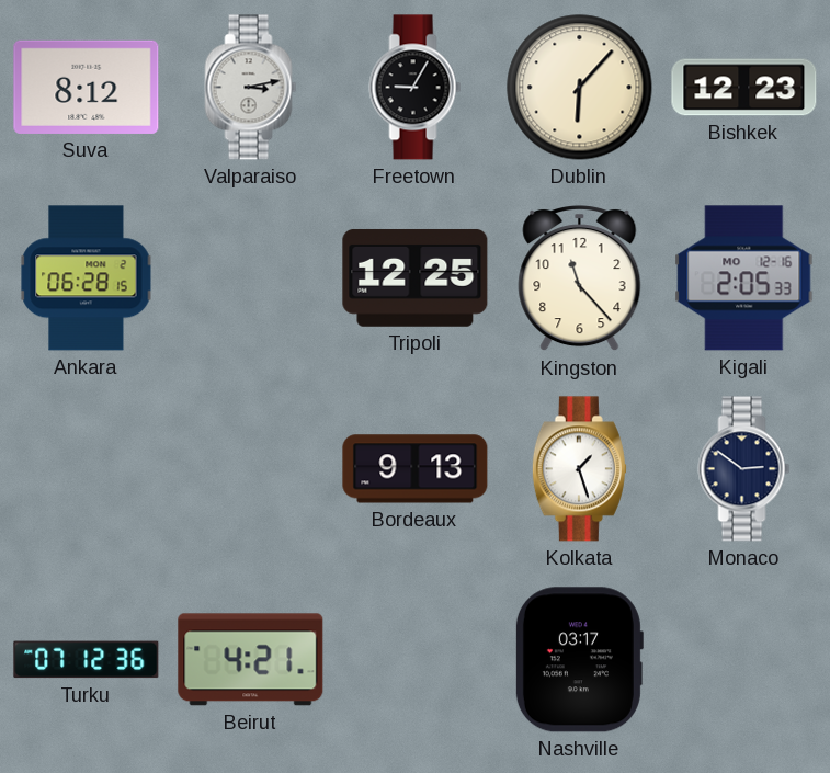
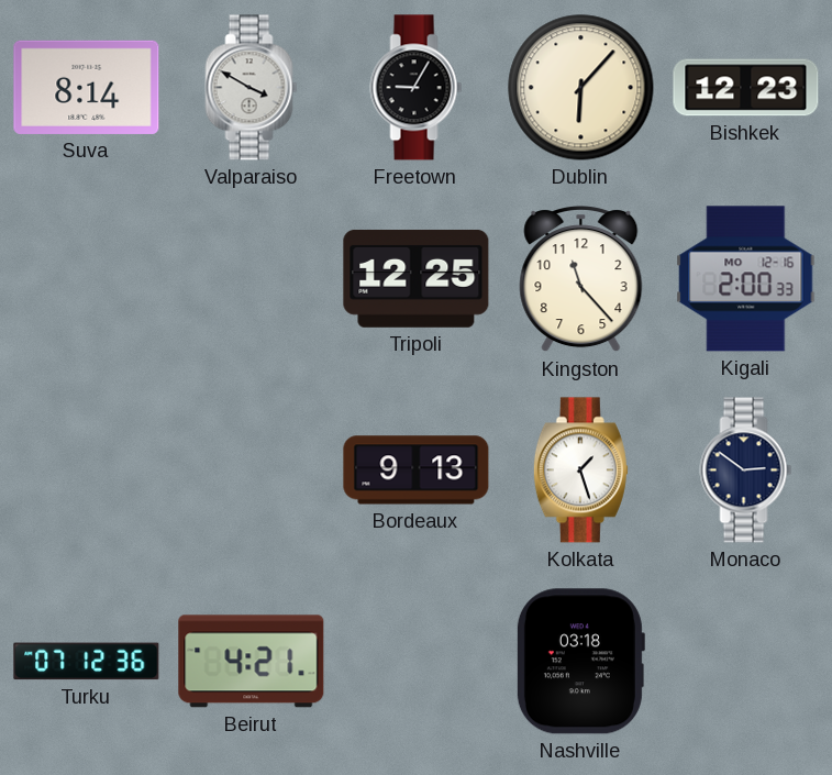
Suva: 8:12 -> 8:14
Valparaiso: 3:13 -> 3:50
Ankara: 06:28 -> none
Kigali: 2:05 -> 2:00
Nashville: 03:17 -> 03:18
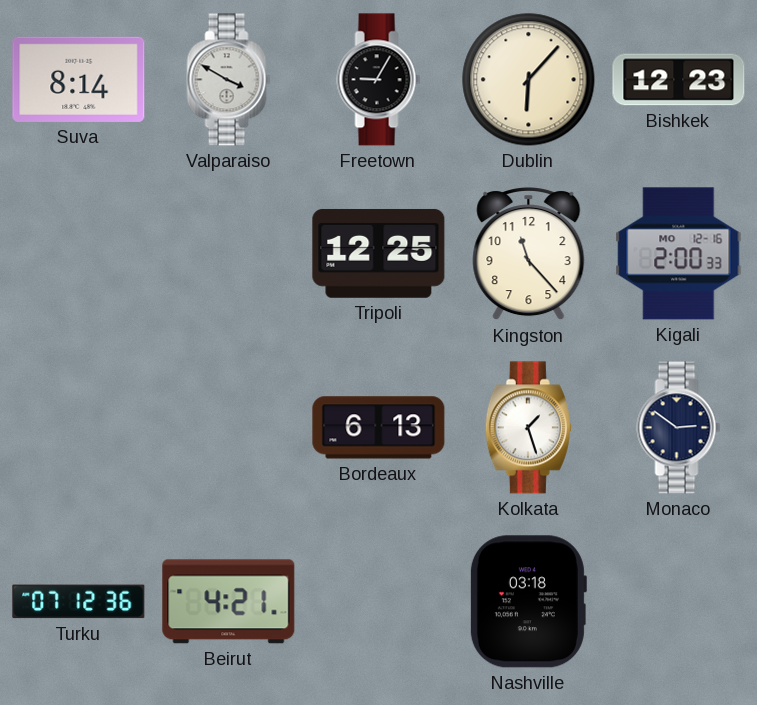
Bordeaux: 9:13 -> 6:13
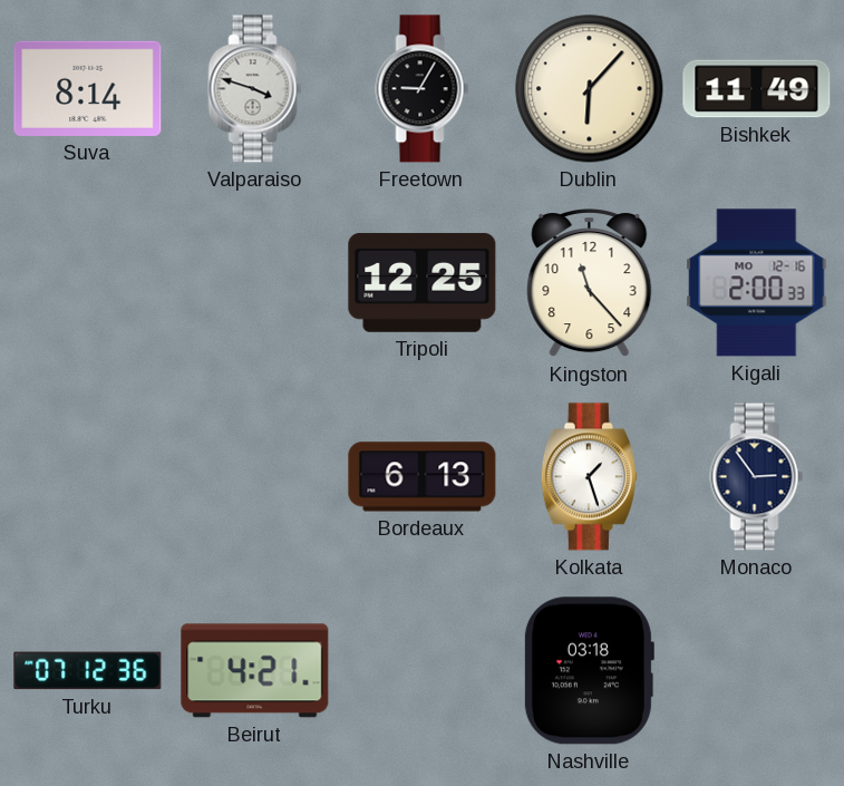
Valparaiso: 3:50 -> 3:48
Bishkek: 12:23 -> 11:49
Monaco: 2:51 -> 2:54
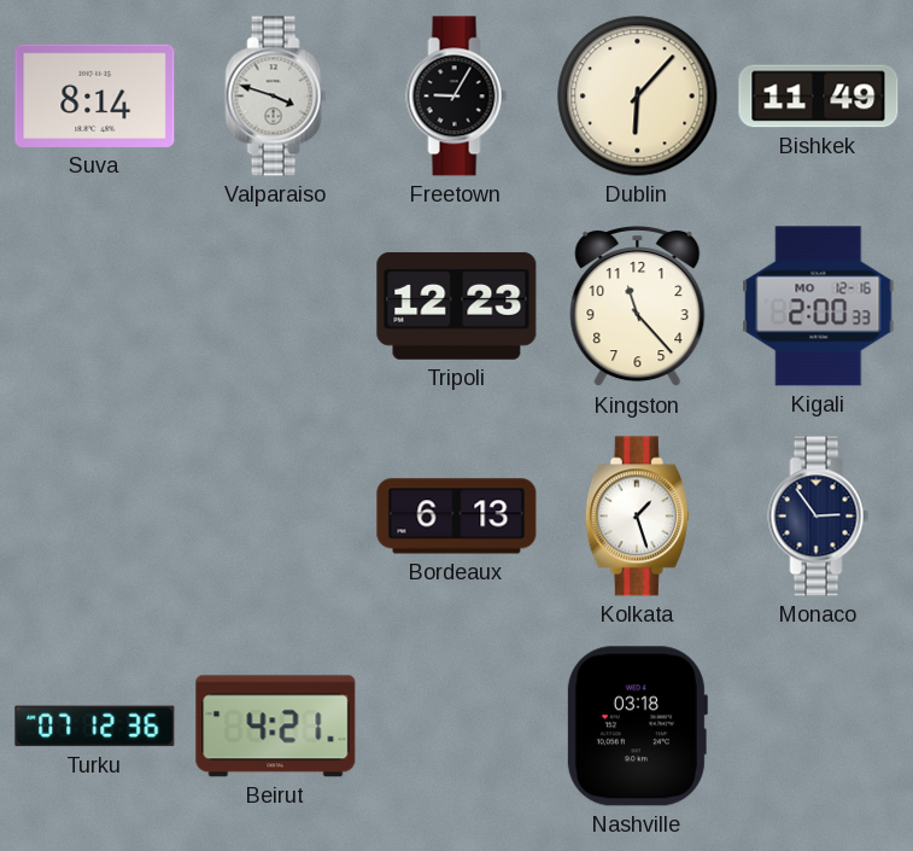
Tripoli: 12:25 -> 12:23
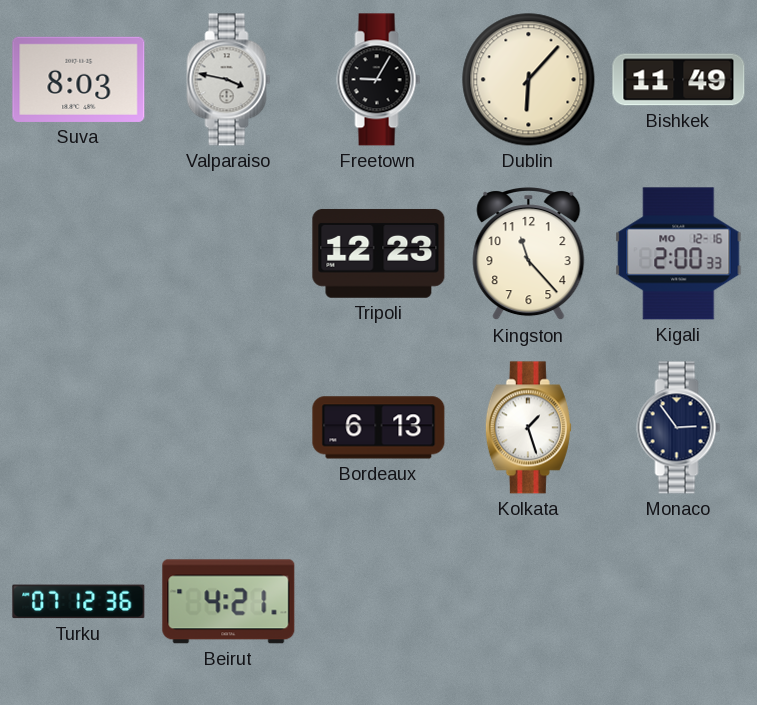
Suva: 8:14 -> 8:03
Valparaiso: 3:48 -> 3:47
Nashville: 03:18 -> none
